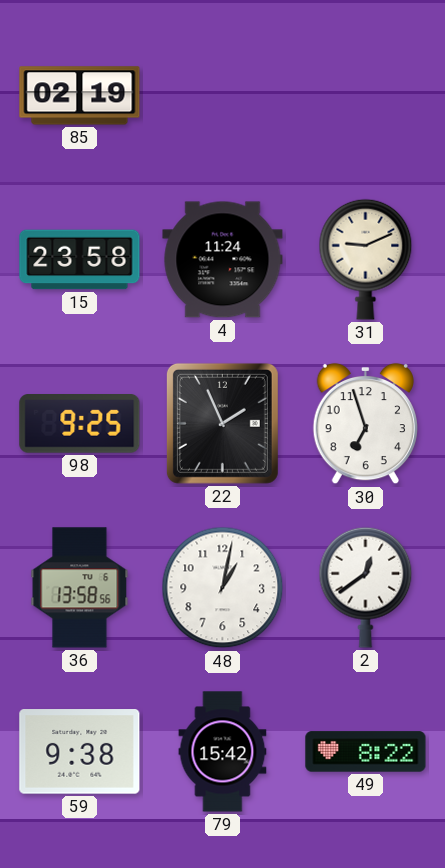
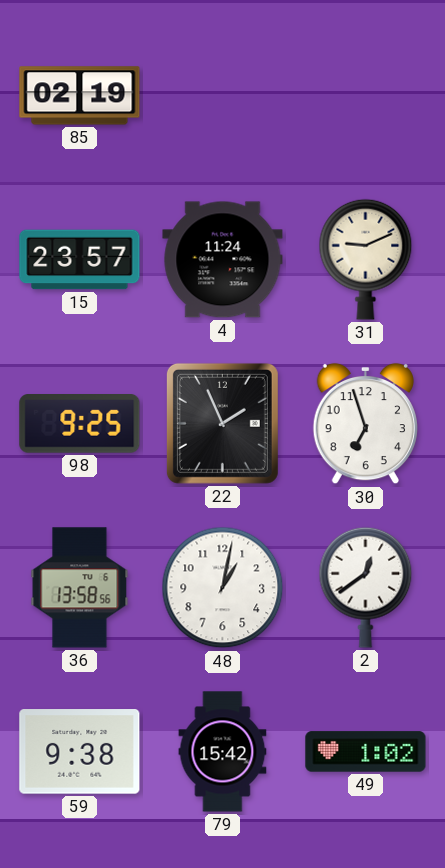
15: 23:58 -> 23:57
49: 8:22 -> 1:02
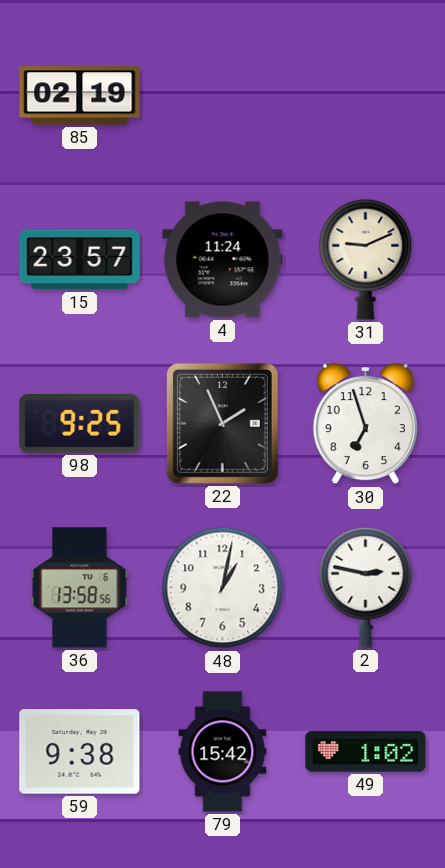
2: 12:39 -> 2:47
